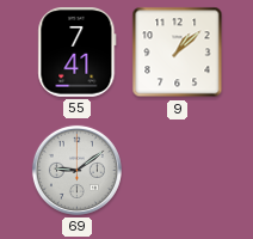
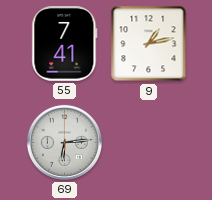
9: 1:08 -> 1:13
69: 9:09 -> 6:14
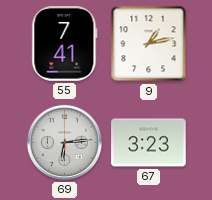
67: none -> 3:23
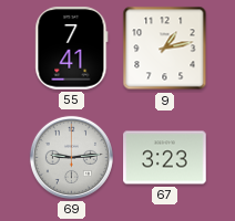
69: 6:14 -> 9:14
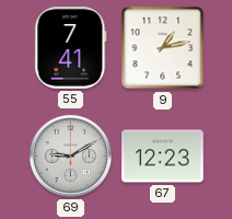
69: 9:14 -> 9:10
67: 3:23 -> 12:23
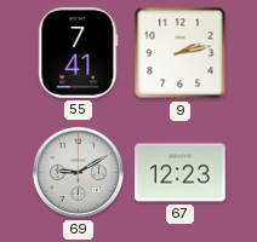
9: 1:13 -> 2:13
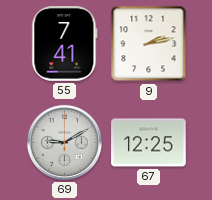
67: 12:23 -> 12:25
